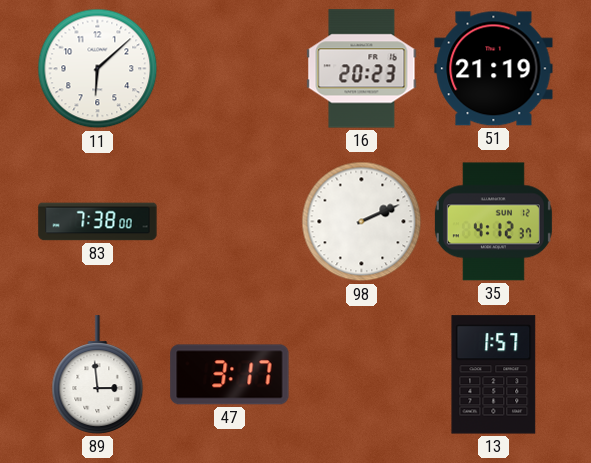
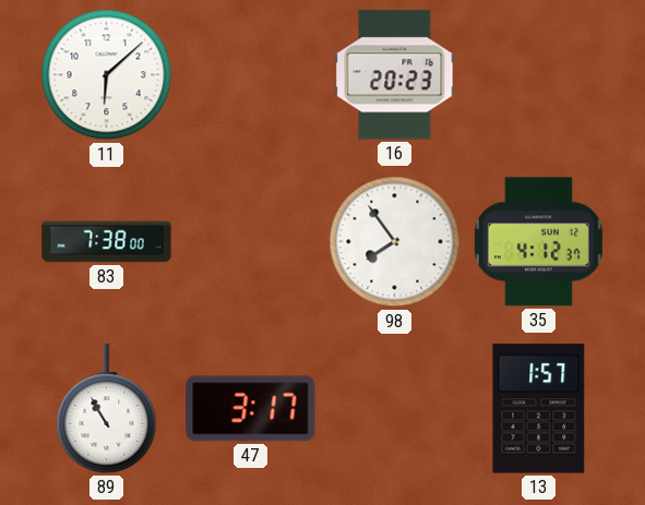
51: 21:19 -> none
98: 2:11 -> 7:54
89: 2:59 -> 10:55
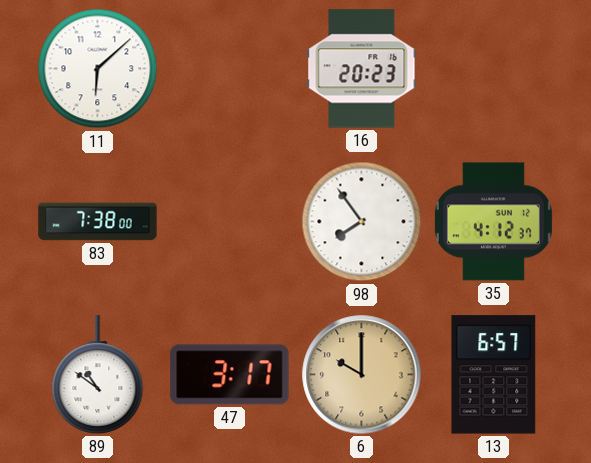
89: 10:55 -> 10:51
6: none -> 10:00
13: 1:57 -> 6:57
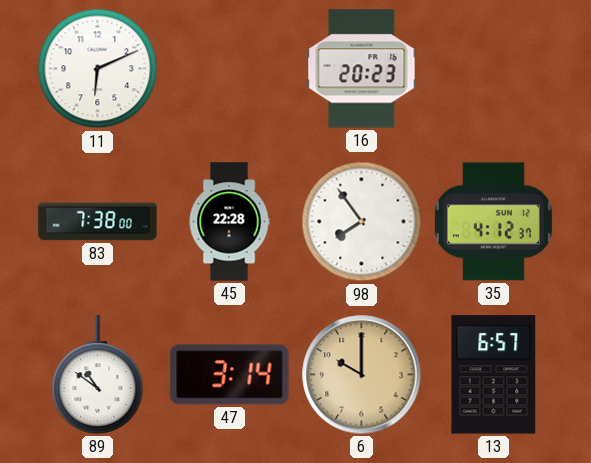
11: 6:08 -> 6:11
45: none -> 22:28
47: 3:17 -> 3:14
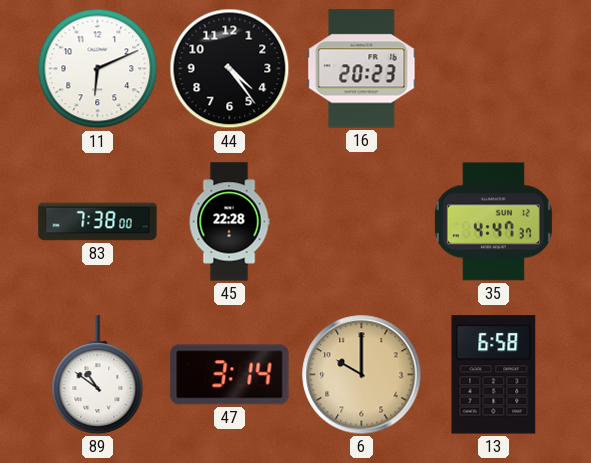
44: none -> 4:24
98: 7:54 -> none
35: 4:12 -> 4:47
13: 6:57 -> 6:58
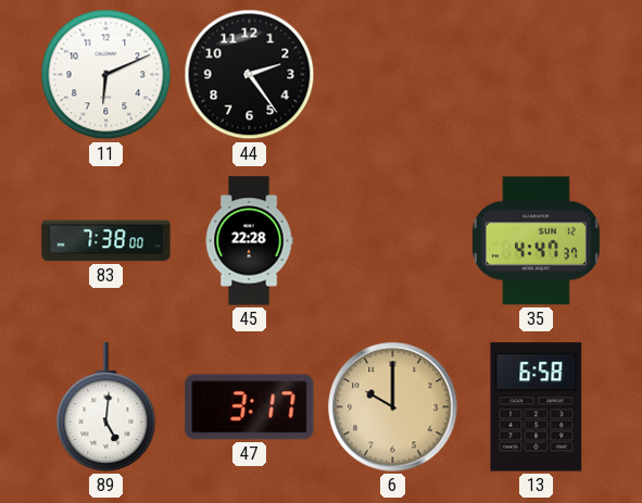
44: 4:24 -> 2:24
16: 20:23 -> none
89: 10:51 -> 5:01
47: 3:14 -> 3:17
